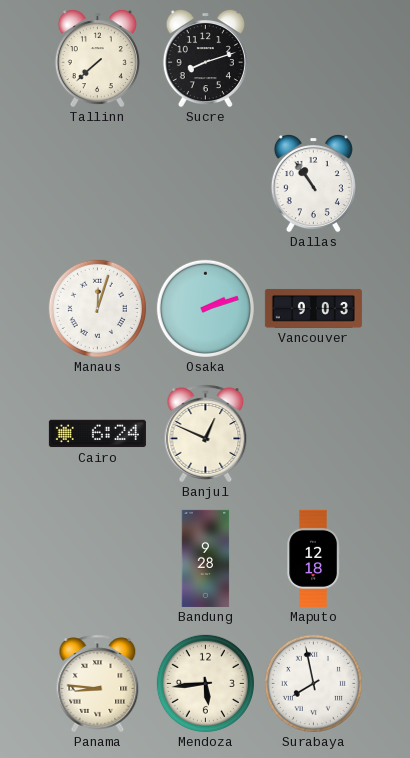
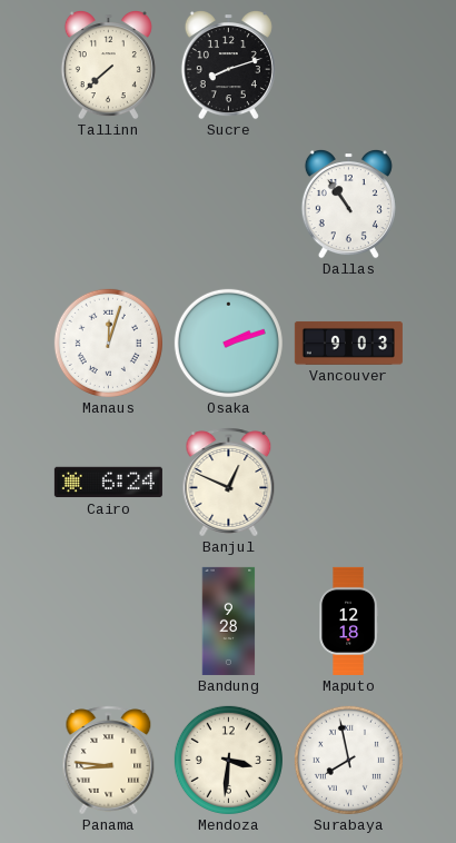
Mendoza: 5:44 -> 3:31
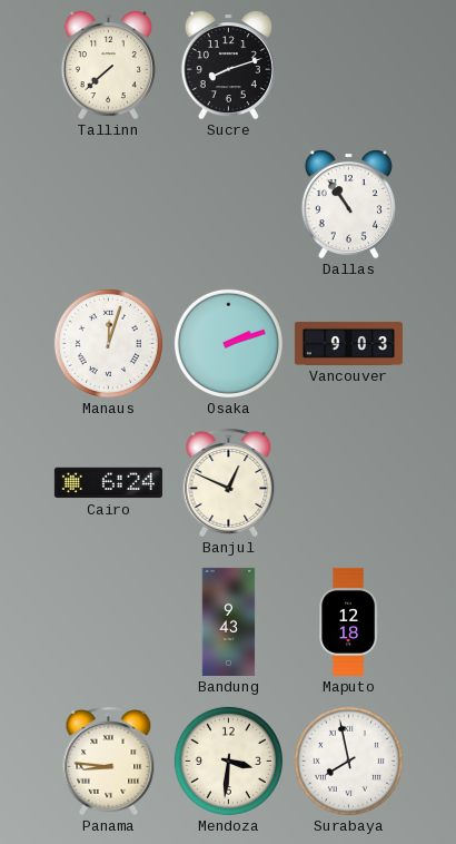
Bandung: 9:28 -> 9:43
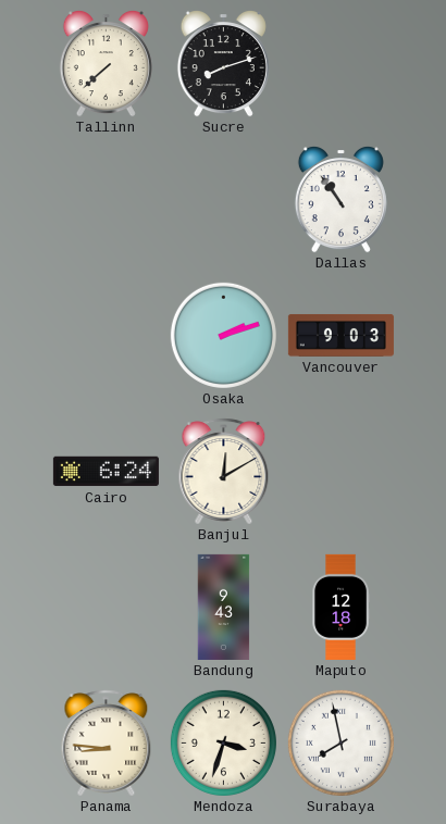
Manaus: 12:03 -> none
Banjul: 12:49 -> 12:10
Mendoza: 3:31 -> 3:33
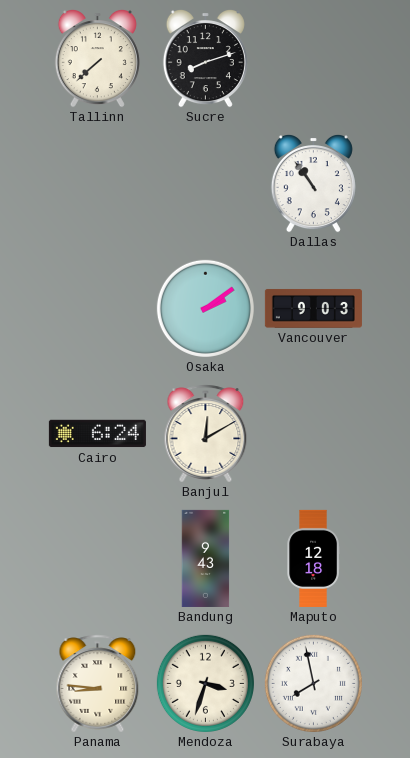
Osaka: 2:12 -> 2:09
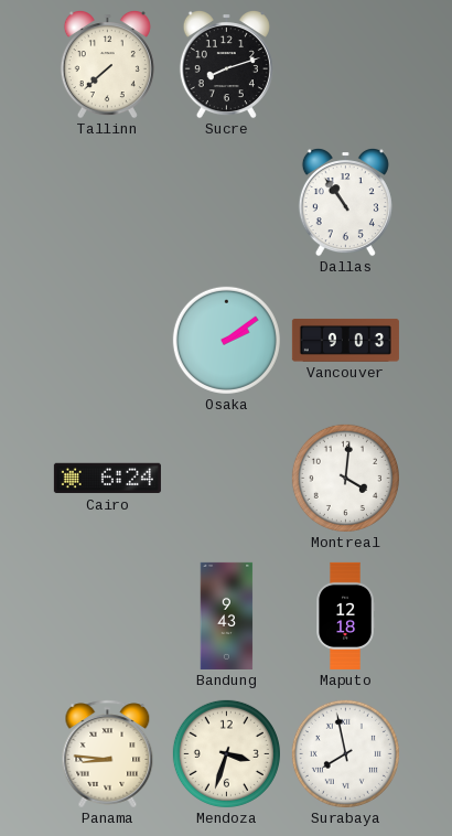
Banjul: 12:10 -> none
Montreal: none -> 4:01
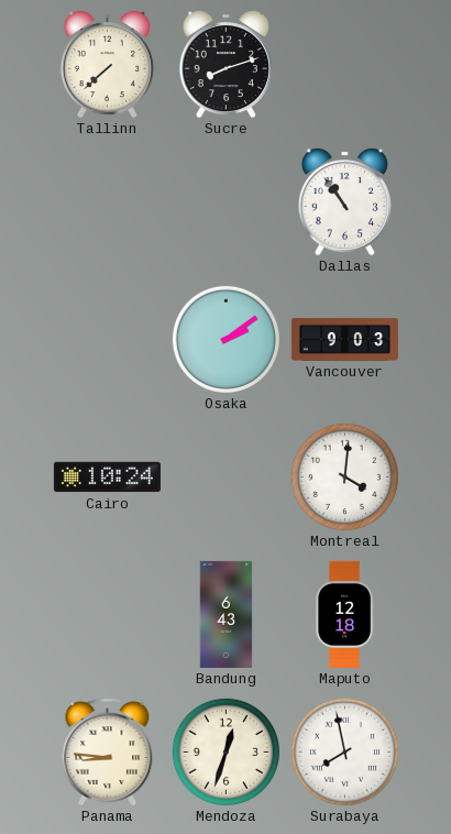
Cairo: 6:24 -> 10:24
Bandung: 9:43 -> 6:43
Mendoza: 3:33 -> 12:33
